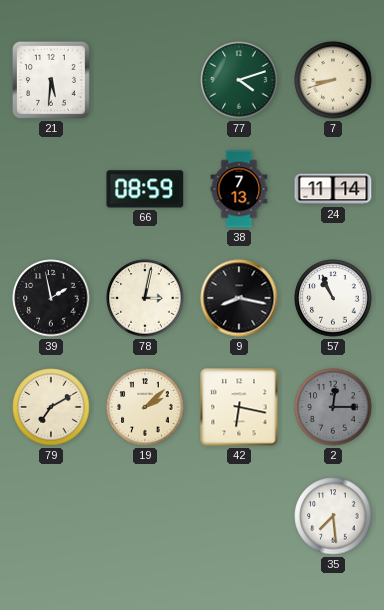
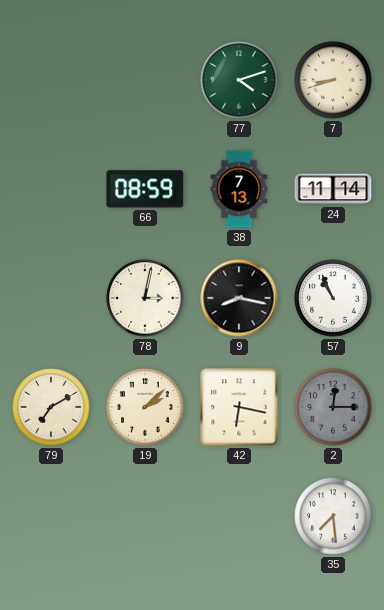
21: 5:31 -> none
39: 1:58 -> none
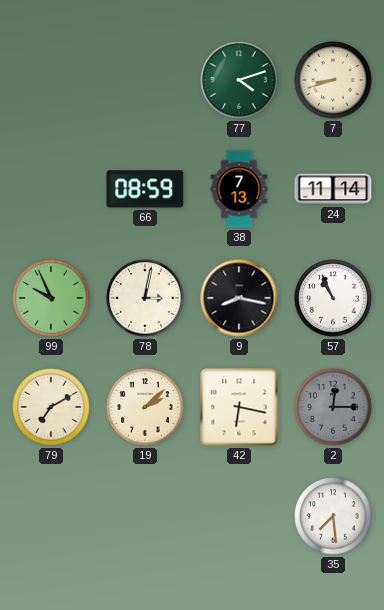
99: none -> 9:56
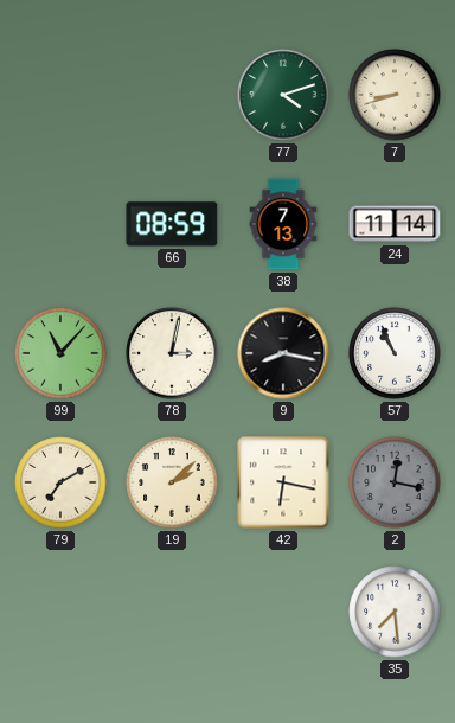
99: 9:56 -> 11:07
2: 12:15 -> 12:17
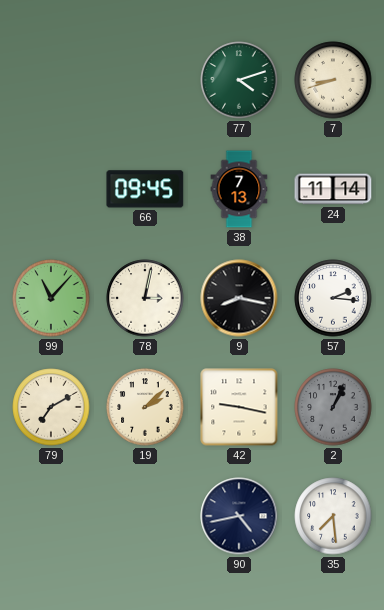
66: 08:59 -> 09:45
57: 10:56 -> 2:16
42: 6:17 -> 9:17
2: 12:17 -> 1:04
90: none -> 4:43
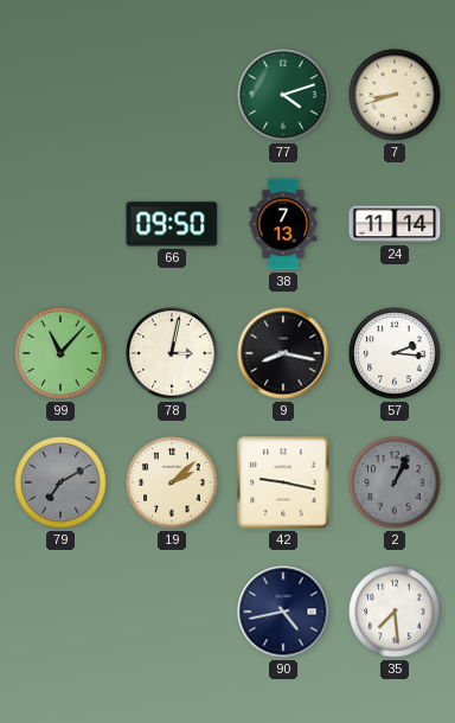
66: 09:45 -> 09:50
79 dial: cream -> grey
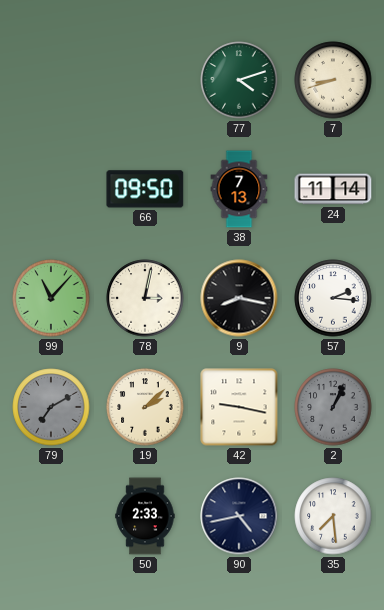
50: none -> 2:33
